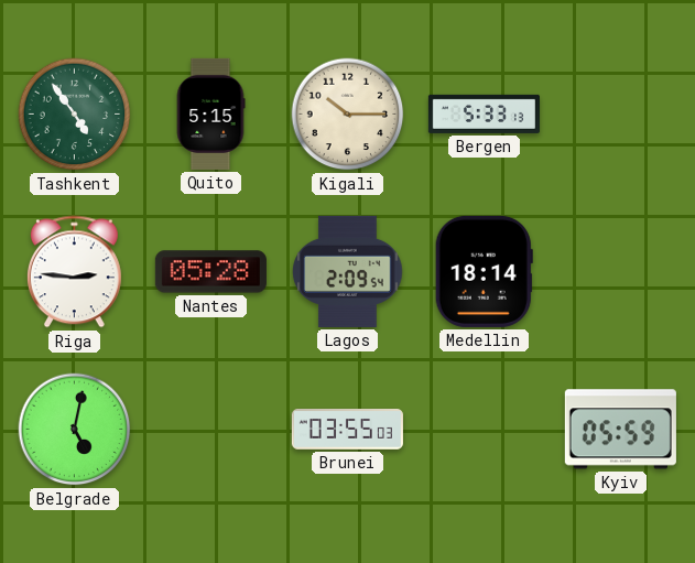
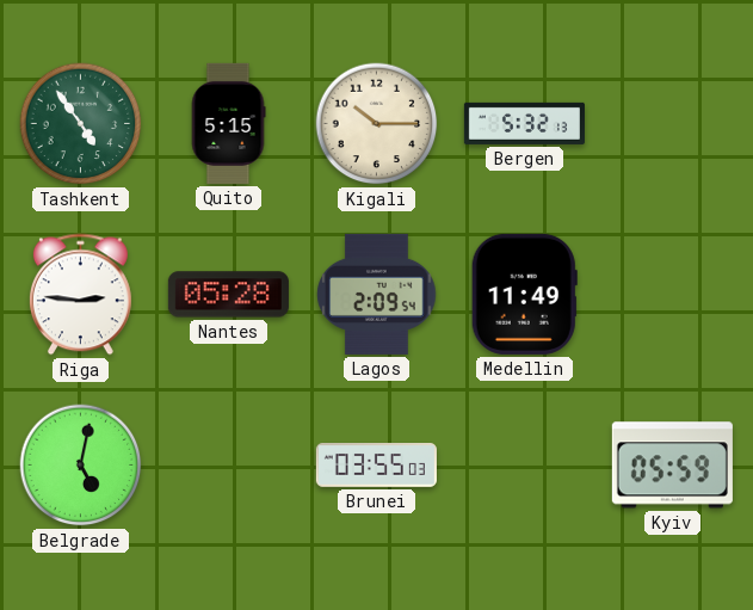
Bergen: 5:33 -> 5:32
Medellin: 18:14 -> 11:49
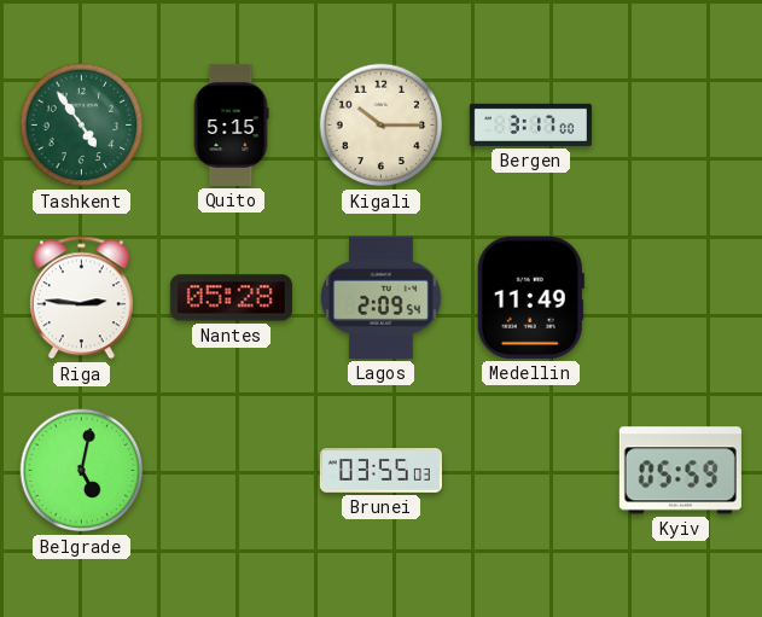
Bergen: 5:32 -> 3:17
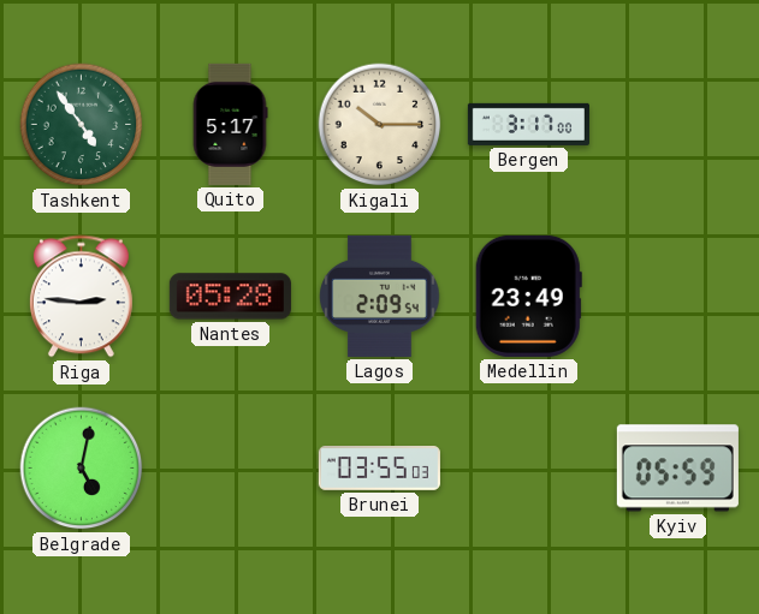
Quito: 5:15 -> 5:17
Medellin: 11:49 -> 23:49
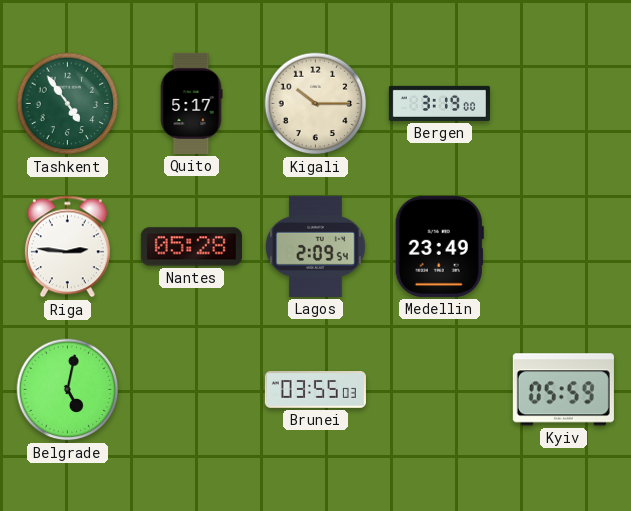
Bergen: 3:17 -> 3:19
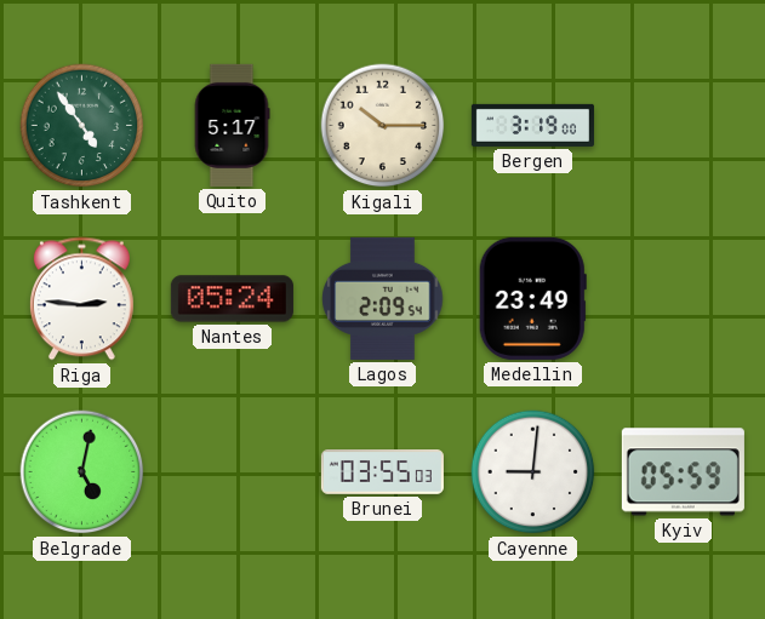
Nantes: 05:28 -> 05:24
Cayenne: none -> 9:01
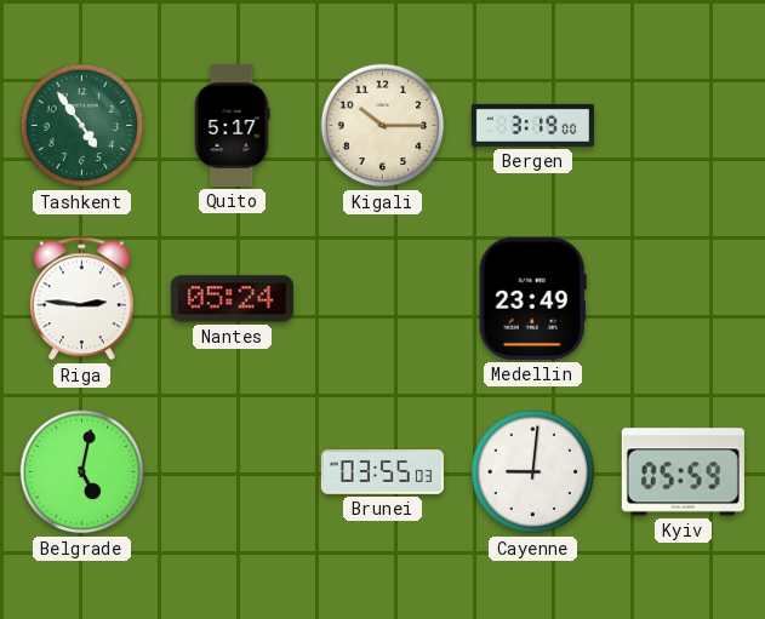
Lagos: 2:09 -> none
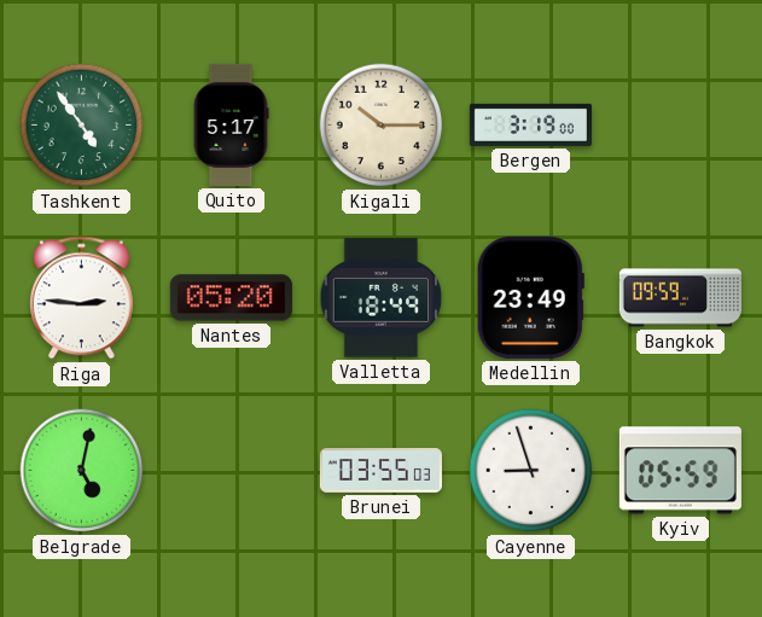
Nantes: 05:24 -> 05:20
Valletta: none -> 18:49
Bangkok: none -> 09:59
Cayenne: 9:01 -> 8:57
